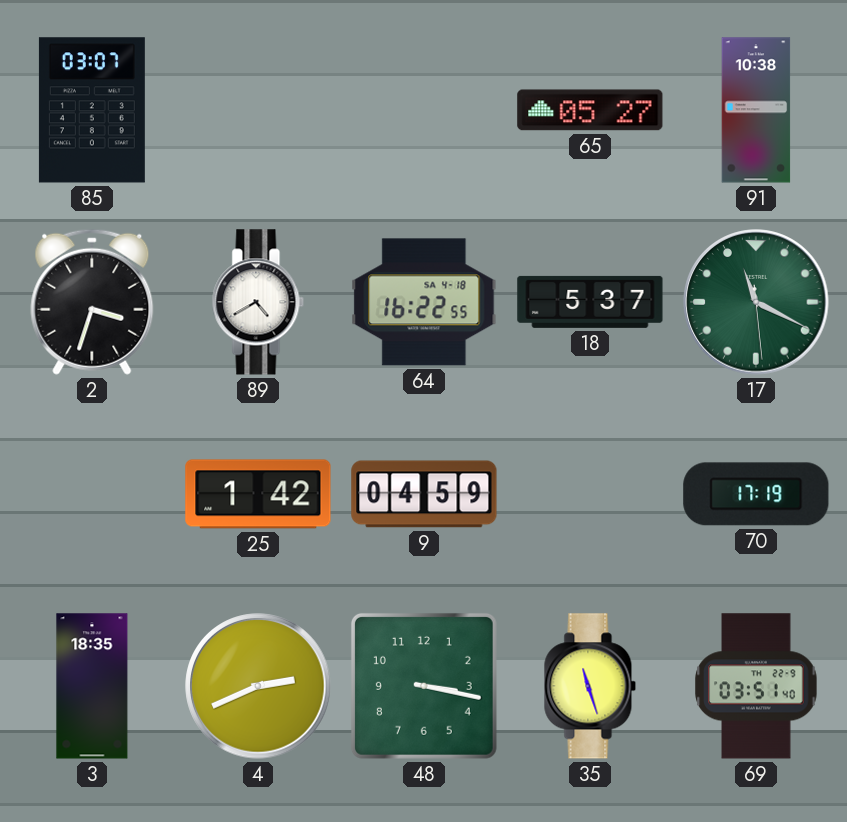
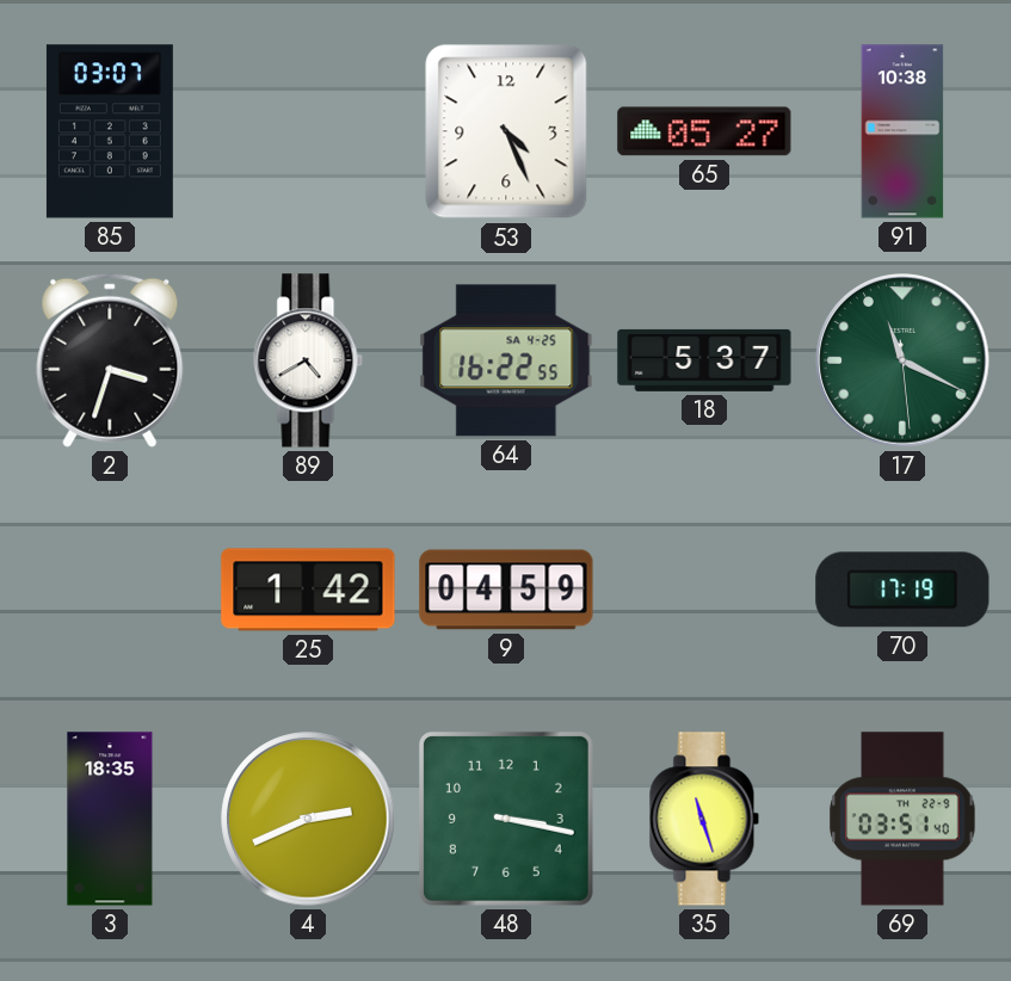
53: none -> 4:26
64 date: SA 4-18 -> SA 4-25
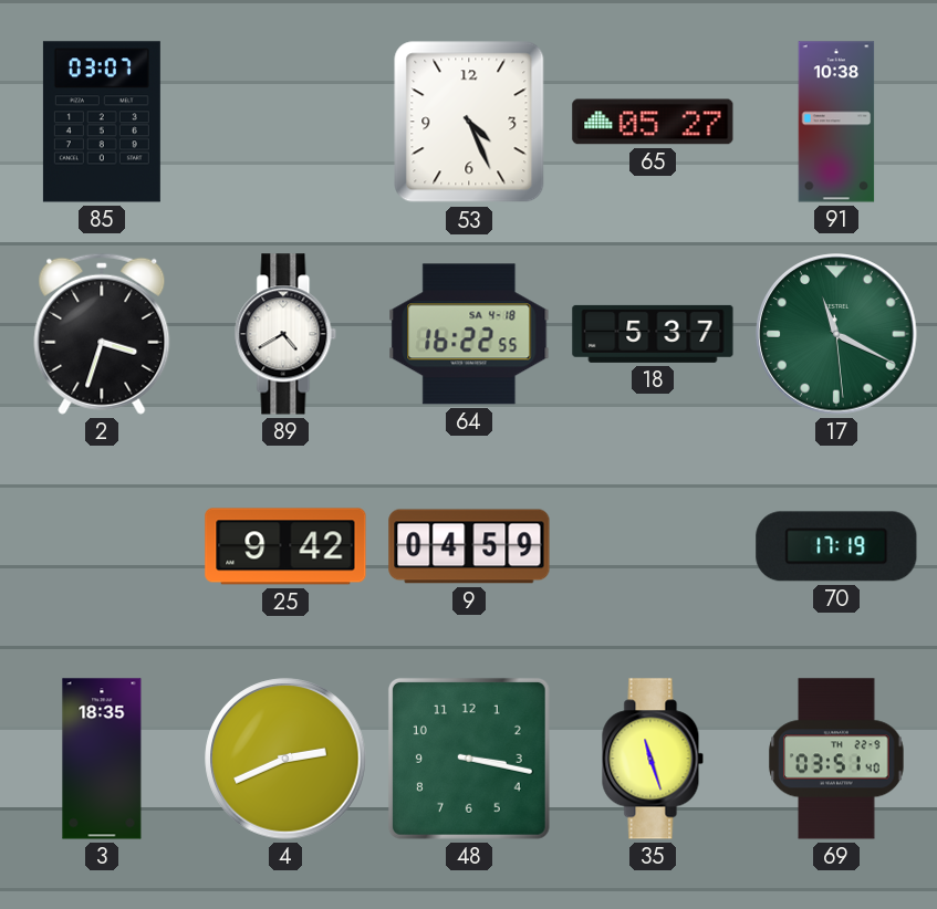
64 date: SA 4-25 -> SA 4-18
25: 1:42 -> 9:42
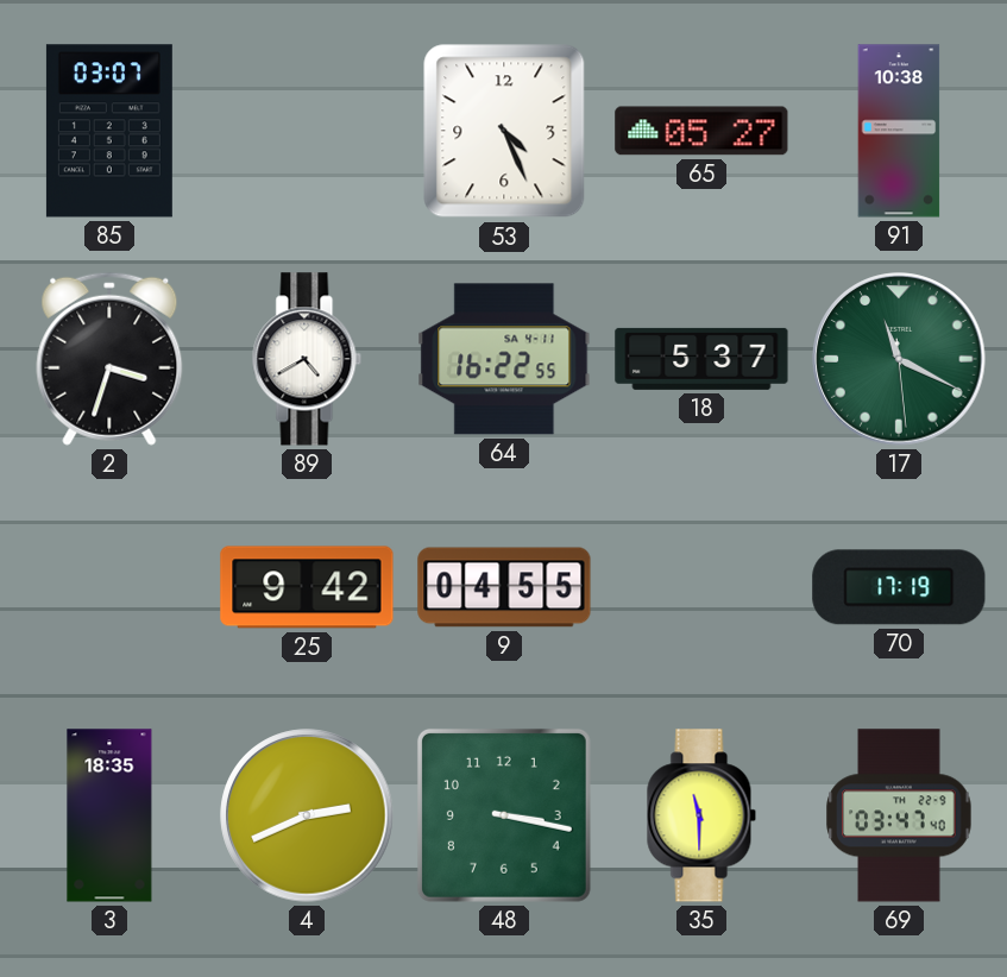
64 date: SA 4-18 -> SA 4-11
9: 04:59 -> 04:55
35: 11:27 -> 11:30
69: 03:51 -> 03:47
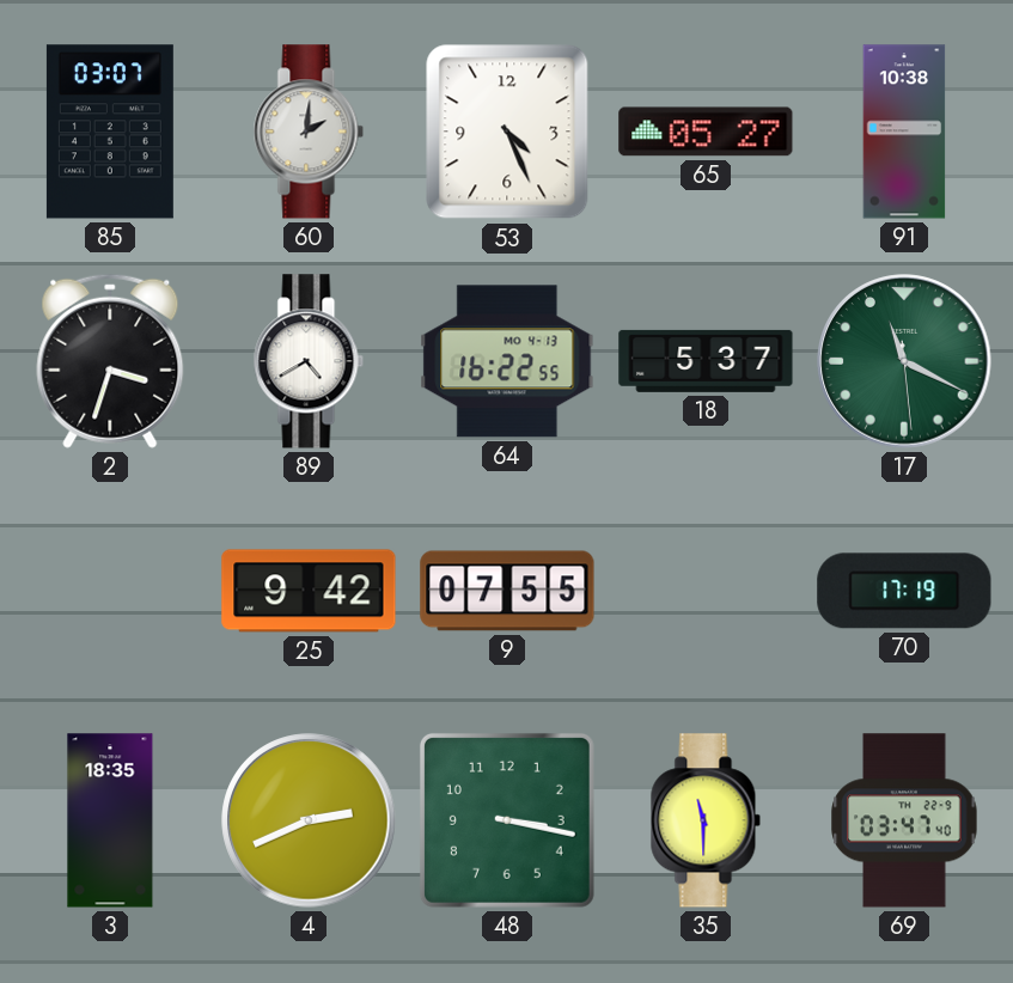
60: none -> 2:01
64 date: SA 4-11 -> MO 4-13
9: 04:55 -> 07:55
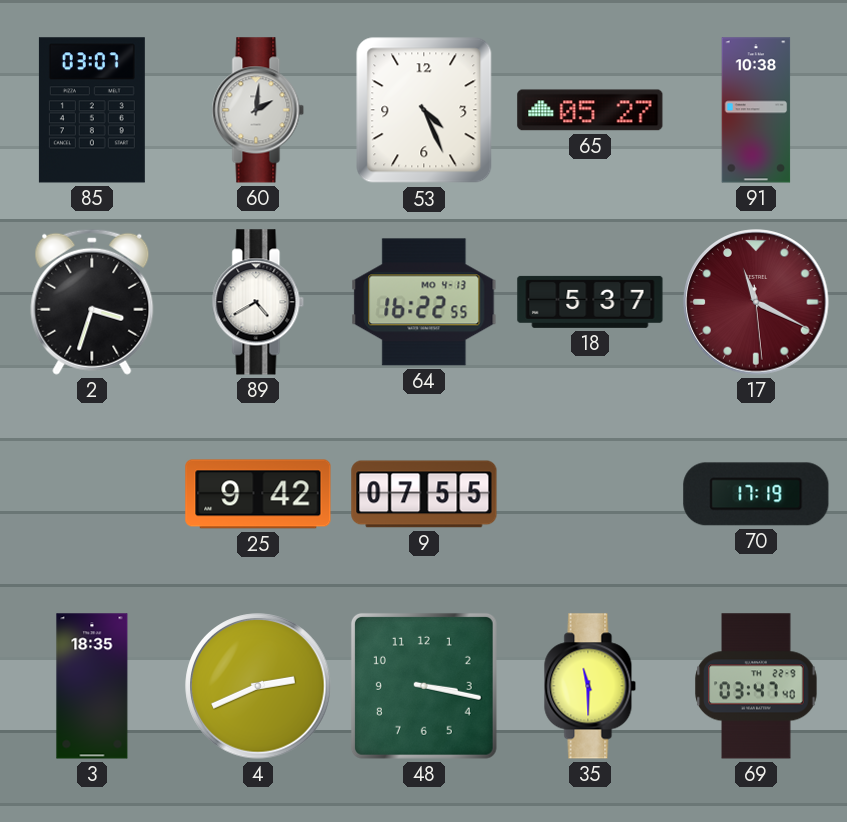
17 dial: green -> burgundy
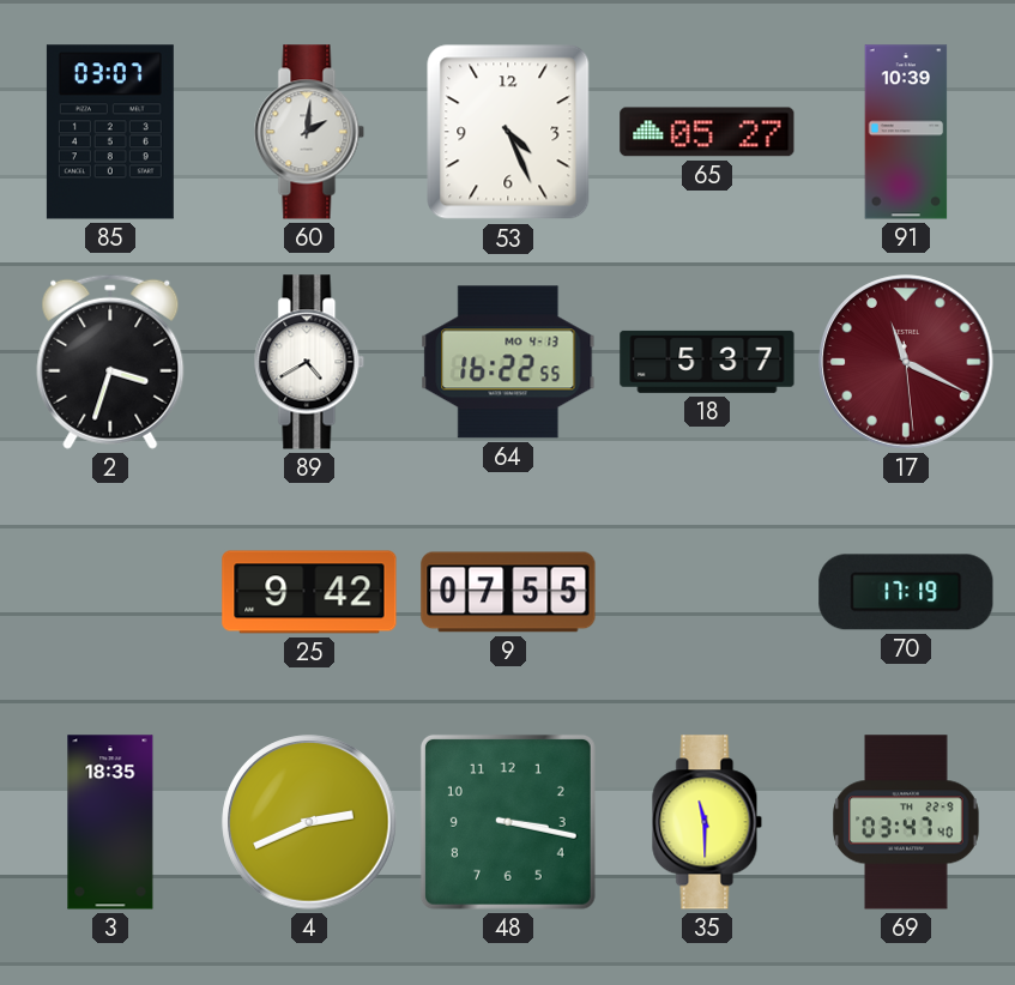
91: 10:38 -> 10:39
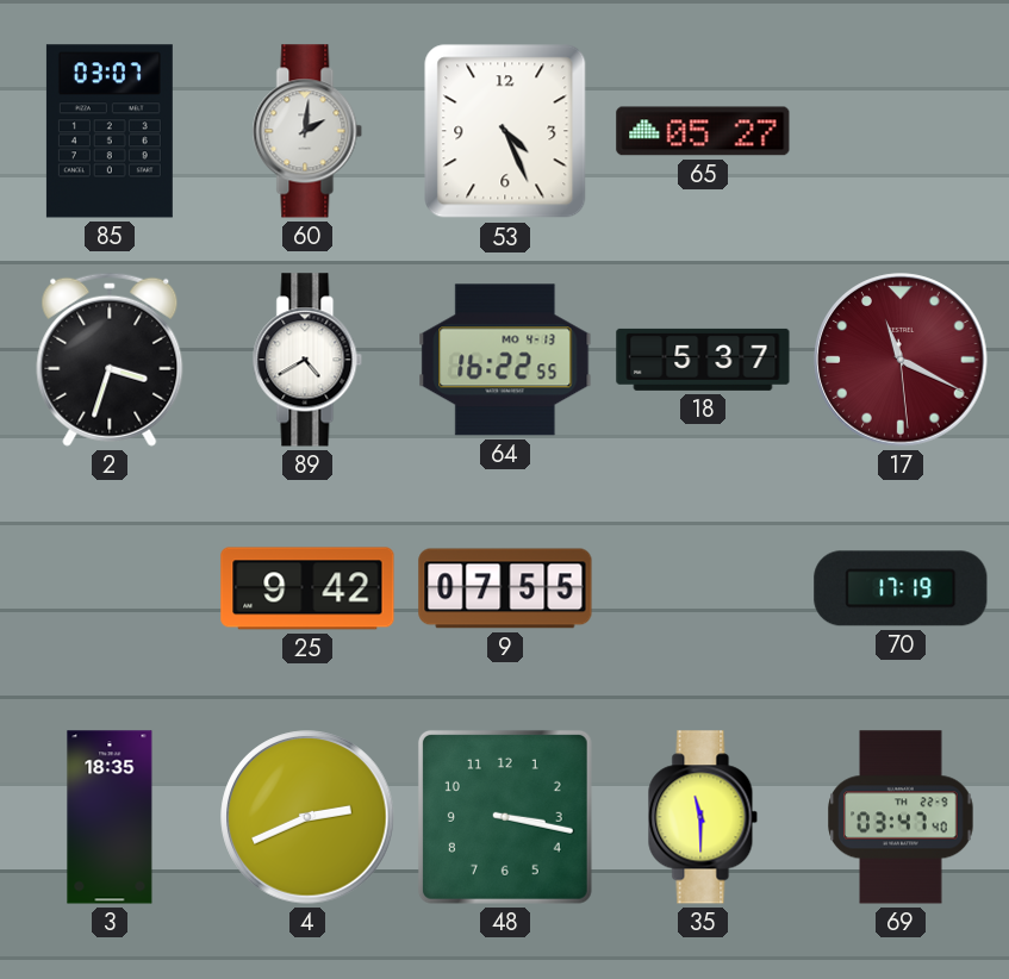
91: 10:39 -> none
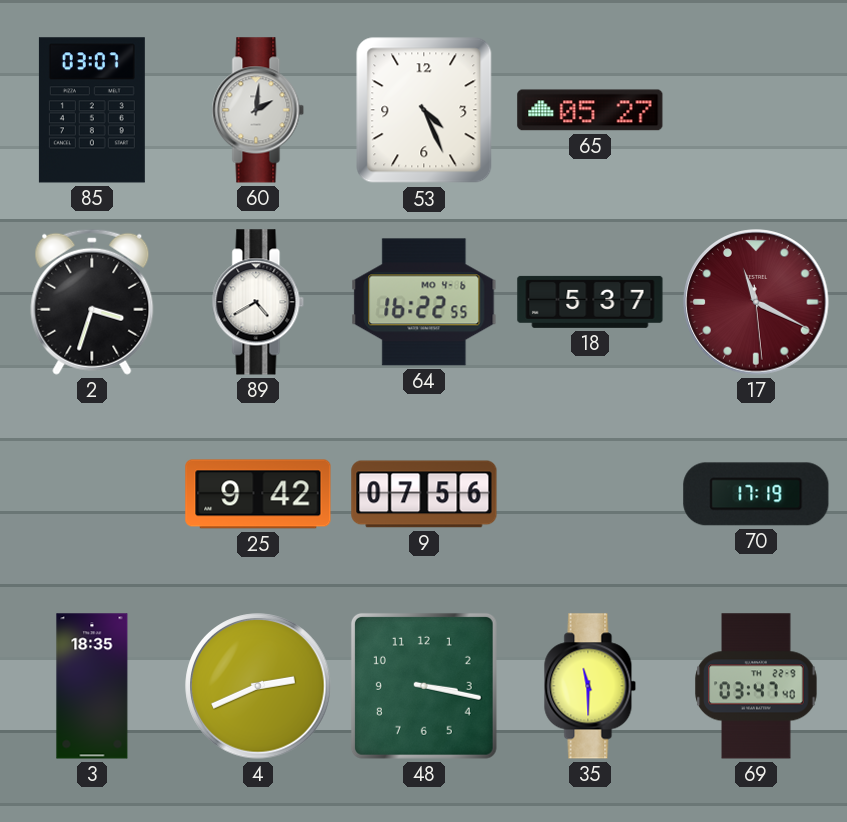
64 date: MO 4-13 -> MO 4-6
9: 07:55 -> 07:56
